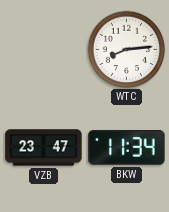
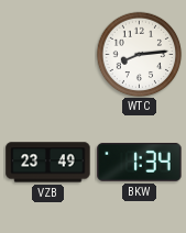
VZB: 23:47 -> 23:49
BKW: 11:34 -> 1:34
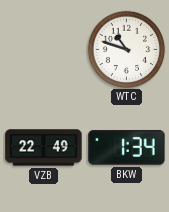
WTC: 8:14 -> 10:48
VZB: 23:49 -> 22:49
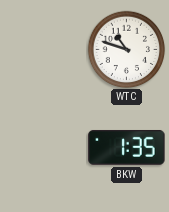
VZB: 22:49 -> none
BKW: 1:34 -> 1:35
